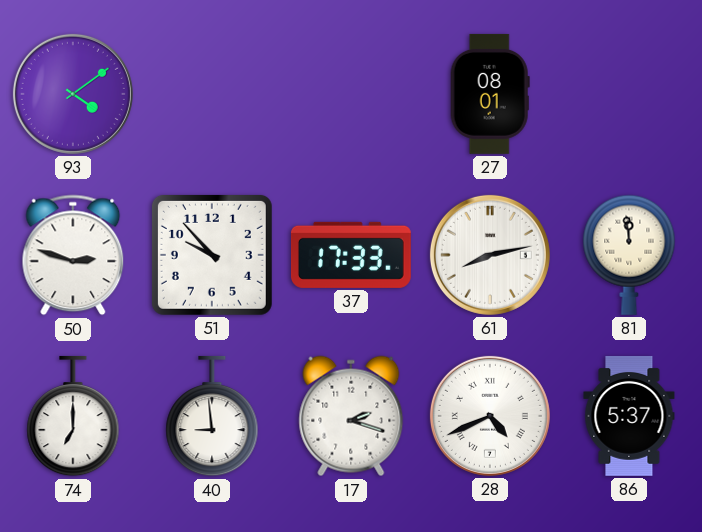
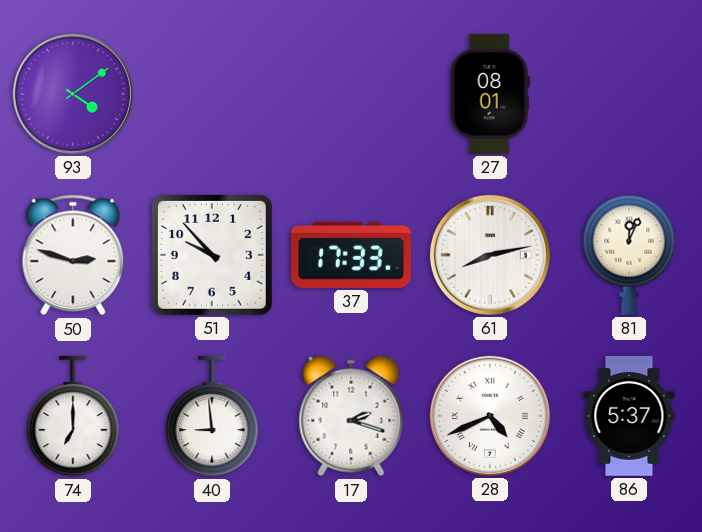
81: 11:59 -> 12:04
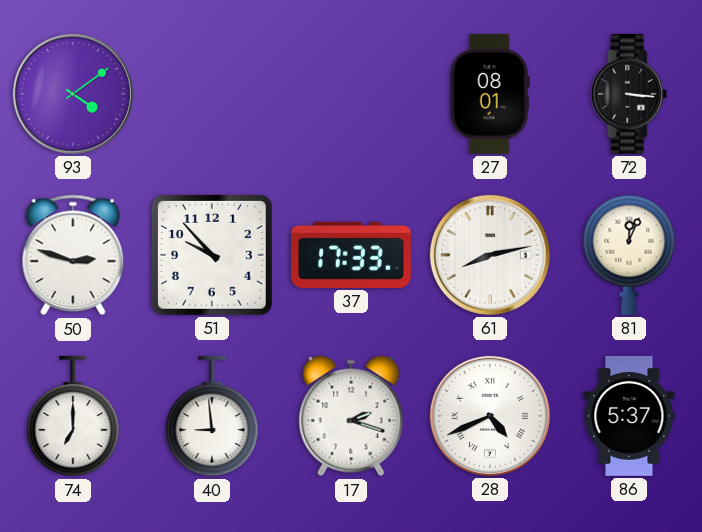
72: none -> 3:16
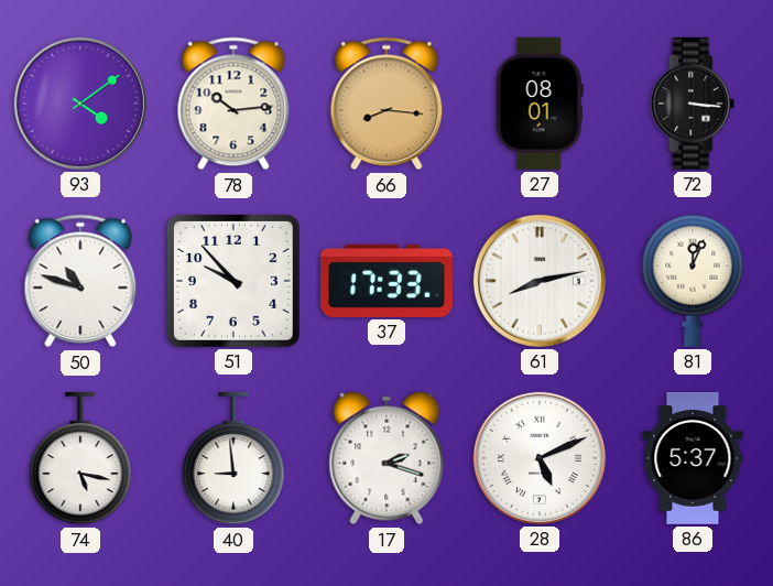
78: none -> 10:14
66: none -> 8:16
50: 2:48 -> 10:48
74: 7:00 -> 5:17
28: 4:41 -> 5:11
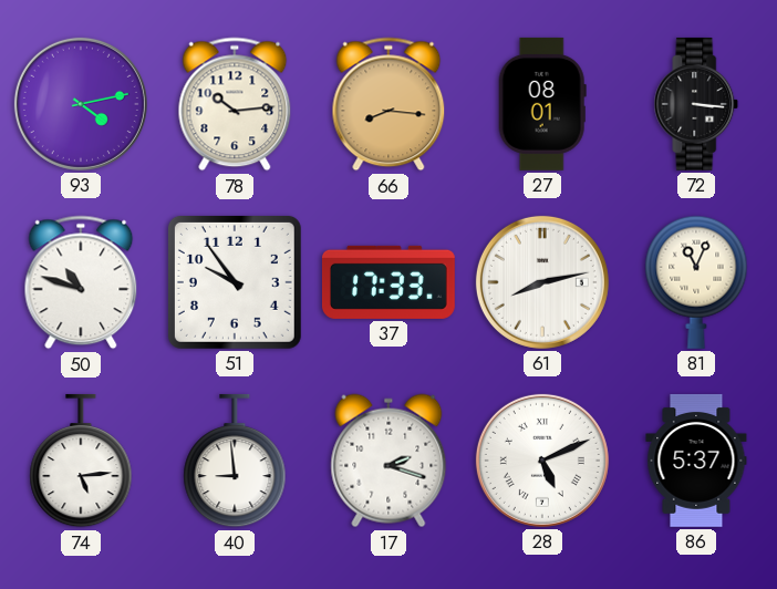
93: 4:09 -> 4:13
51: 9:53 -> 9:54
81: 12:04 -> 11:04
74: 5:17 -> 5:14
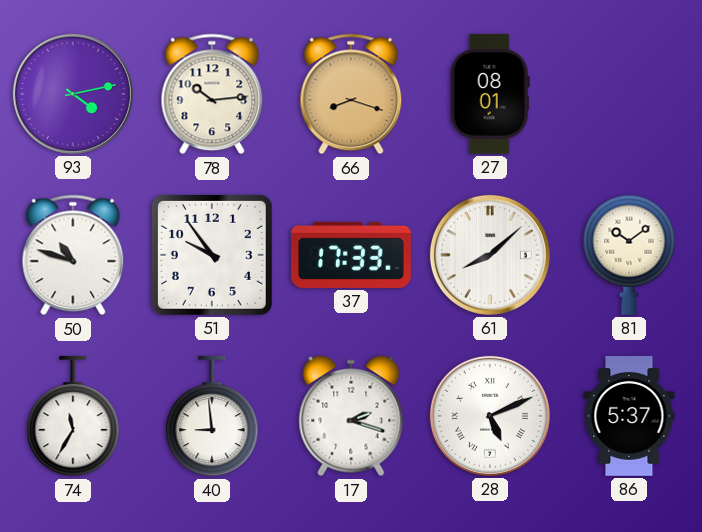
66: 8:16 -> 8:18
72: 3:16 -> none
61: 8:13 -> 8:08
81: 11:04 -> 10:09
74: 5:14 -> 11:35
